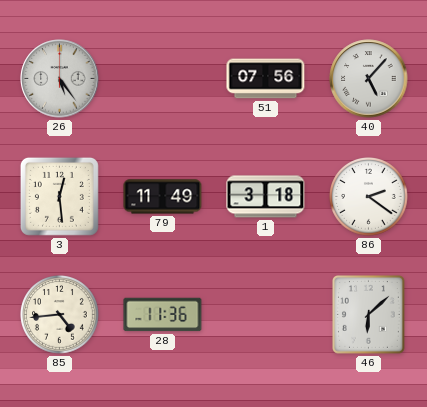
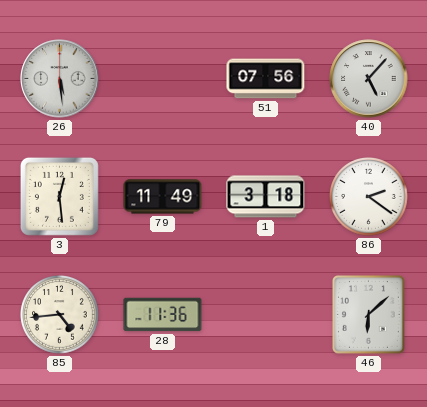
26: 5:24 -> 5:29
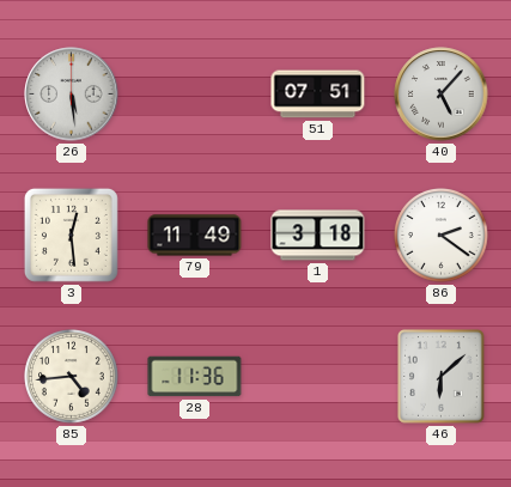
51: 07:56 -> 07:51
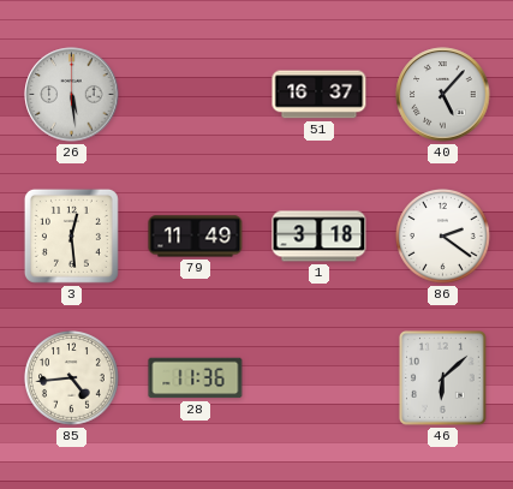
51: 07:51 -> 16:37
